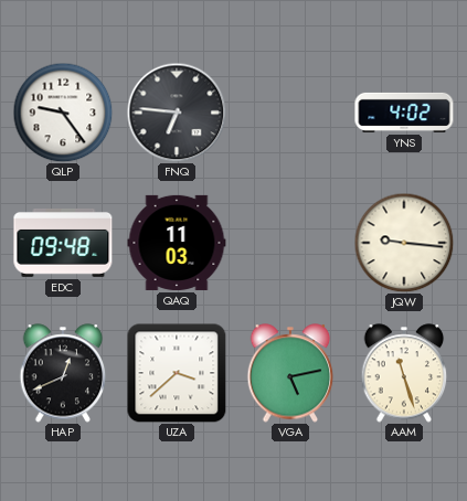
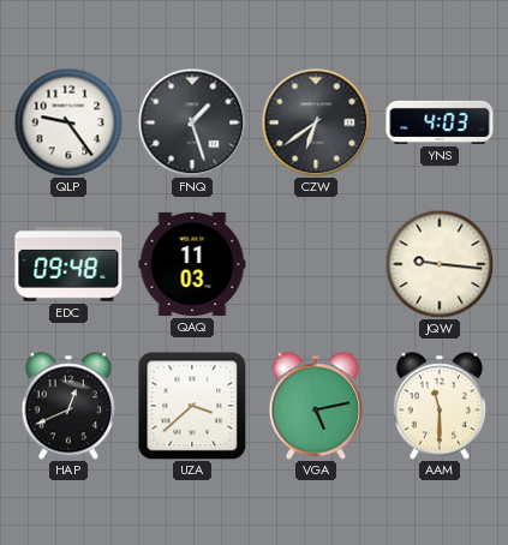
FNQ: 6:46 -> 1:27
CZW: none -> 6:39
YNS: 4:02 -> 4:03
AAM: 11:27 -> 11:30
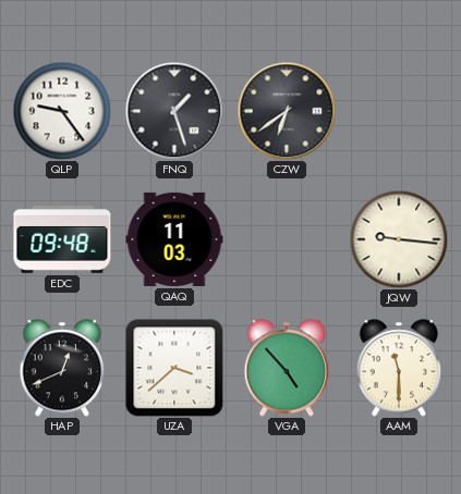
YNS: 4:03 -> none
VGA: 5:13 -> 4:53
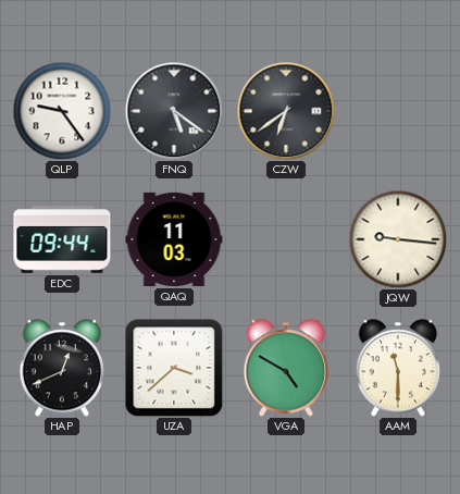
FNQ: 1:27 -> 5:21
EDC: 09:48 -> 09:44
VGA: 4:53 -> 4:50
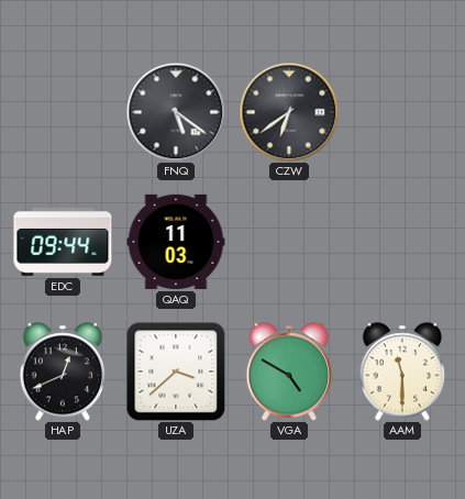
QLP: 9:24 -> none
JQW: 9:16 -> none
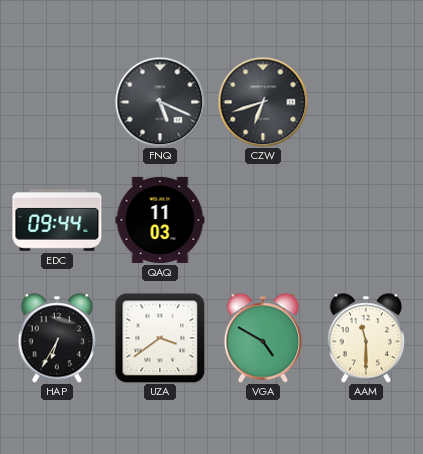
FNQ: 5:21 -> 5:19
CZW: 6:39 -> 6:42
HAP: 12:41 -> 6:35
UZA: 3:38 -> 3:39
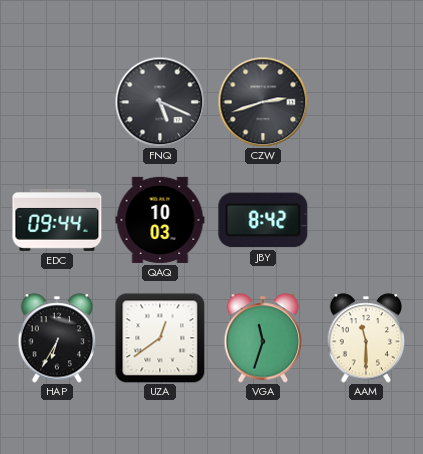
CZW: 6:42 -> 2:42
QAQ: 11:03 -> 10:03
JBY: none -> 8:42
UZA: 3:39 -> 12:39
VGA: 4:50 -> 11:33
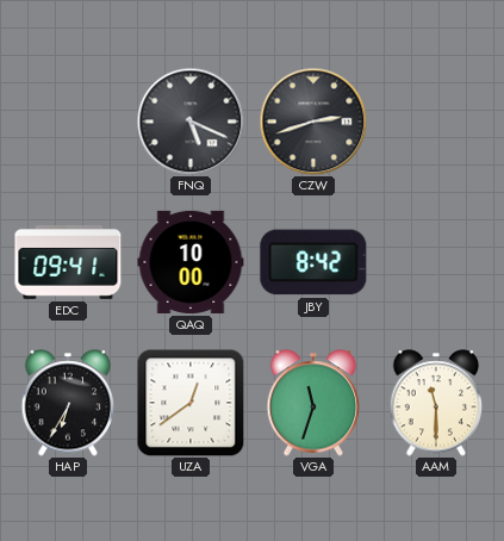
EDC: 09:44 -> 09:41
QAQ: 10:03 -> 10:00
